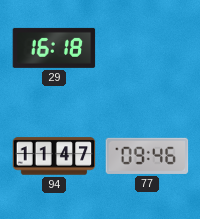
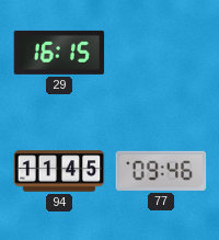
29: 16:18 -> 16:15
94: 11:47 -> 11:45
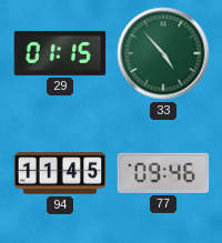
29: 16:15 -> 01:15
33: none -> 4:53
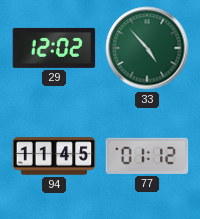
29: 01:15 -> 12:02
77: 09:46 -> 01:12
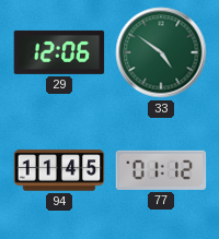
29: 12:02 -> 12:06
33: 4:53 -> 4:51
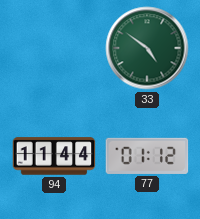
29: 12:06 -> none
94: 11:45 -> 11:44
